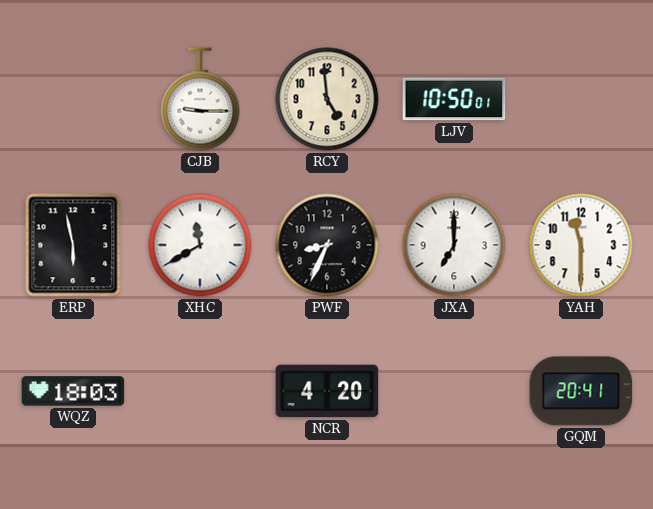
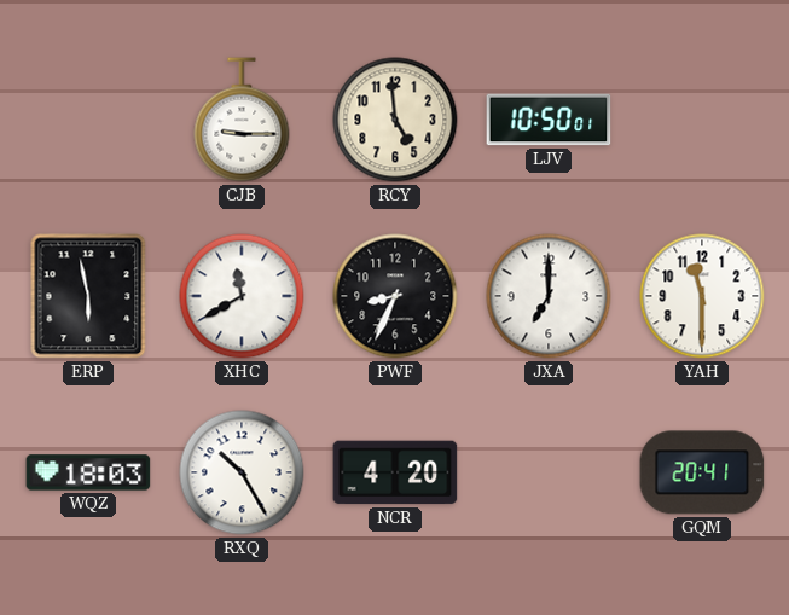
RXQ: none -> 10:25
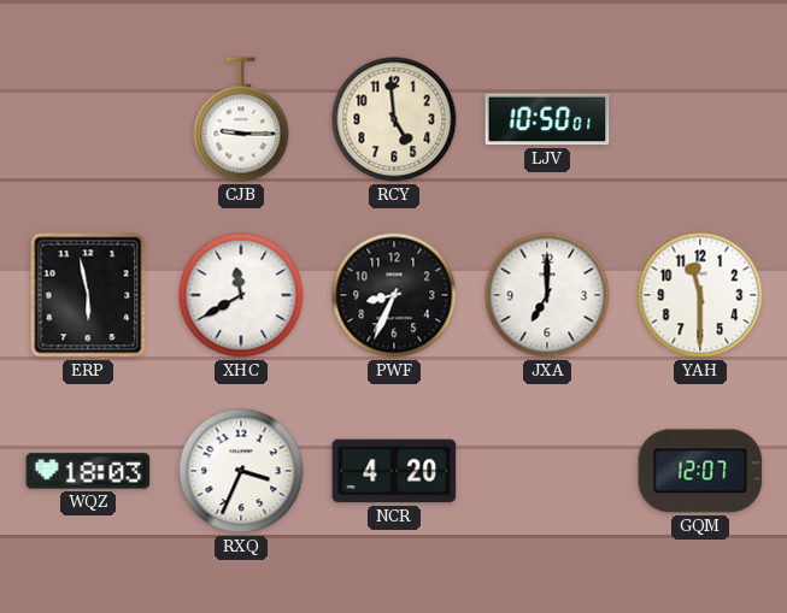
RXQ: 10:25 -> 3:34
GQM: 20:41 -> 12:07
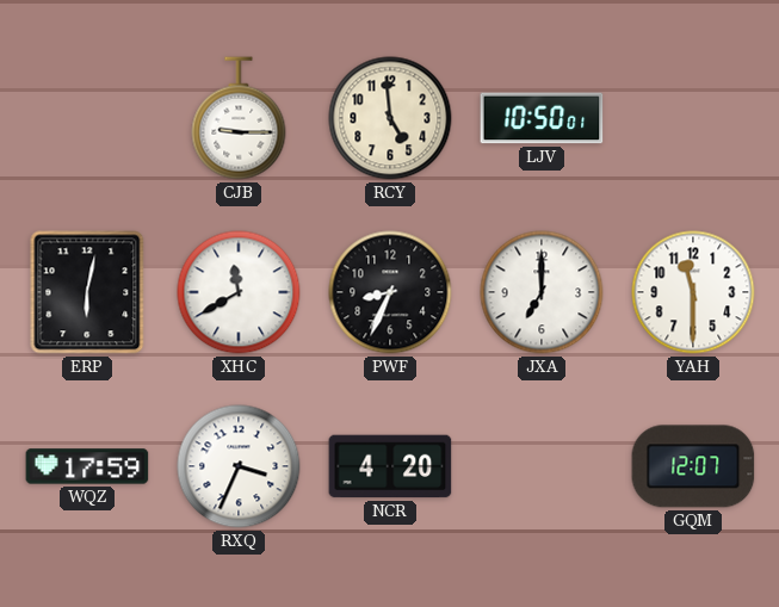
ERP: 5:58 -> 6:02
WQZ: 18:03 -> 17:59
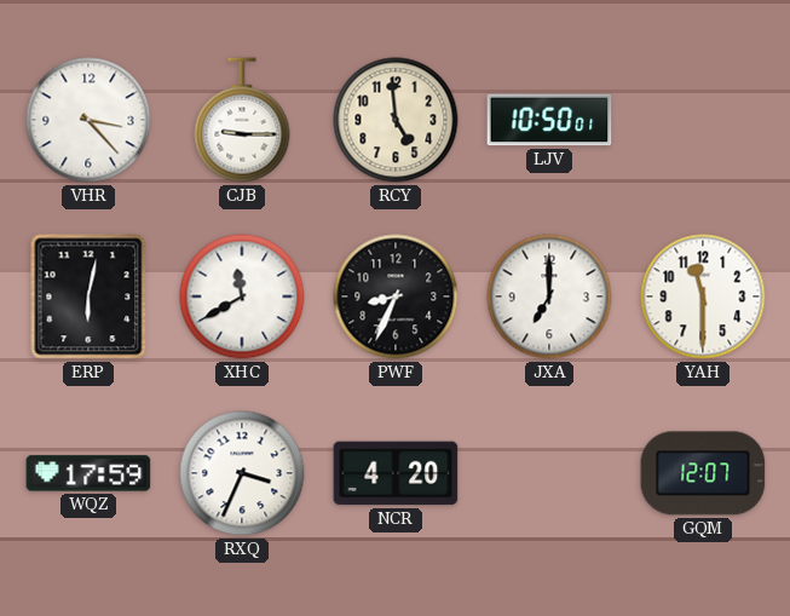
VHR: none -> 3:23
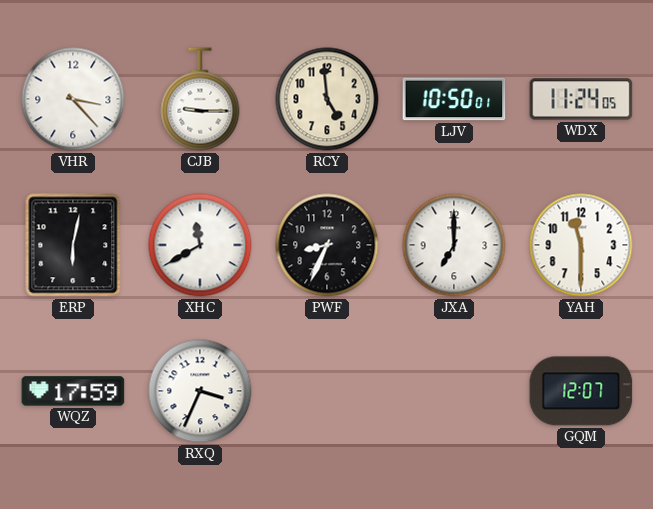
WDX: none -> 11:24
NCR: 4:20 -> none
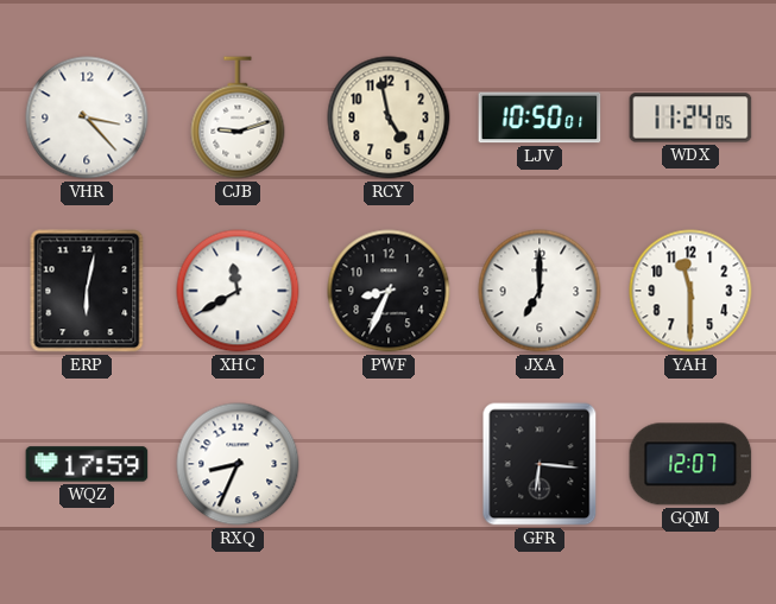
CJB: 9:15 -> 9:12
RCY: 4:59 -> 4:58
RXQ: 3:34 -> 8:34
GFR: none -> 6:16
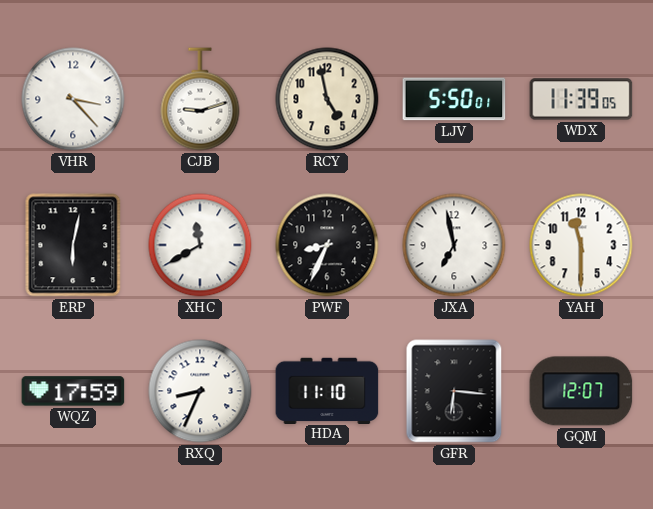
LJV: 10:50 -> 5:50
WDX: 11:24 -> 11:39
JXA: 7:00 -> 6:58
HDA: none -> 11:10
